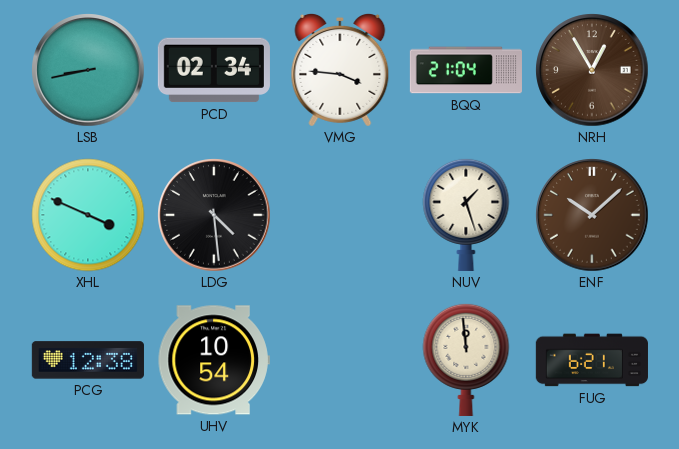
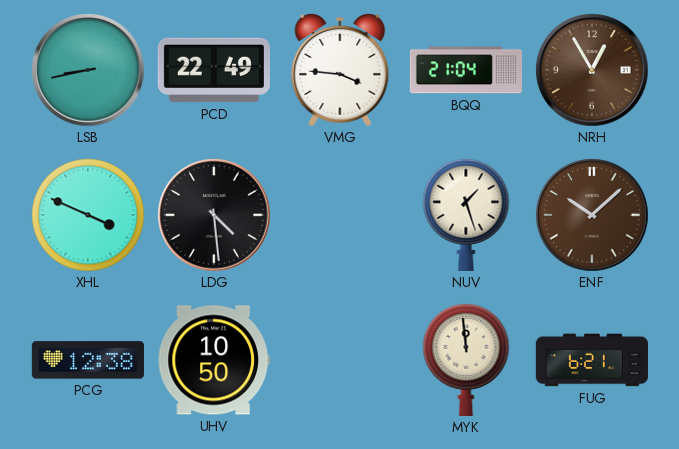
PCD: 02:34 -> 22:49
UHV: 10:54 -> 10:50
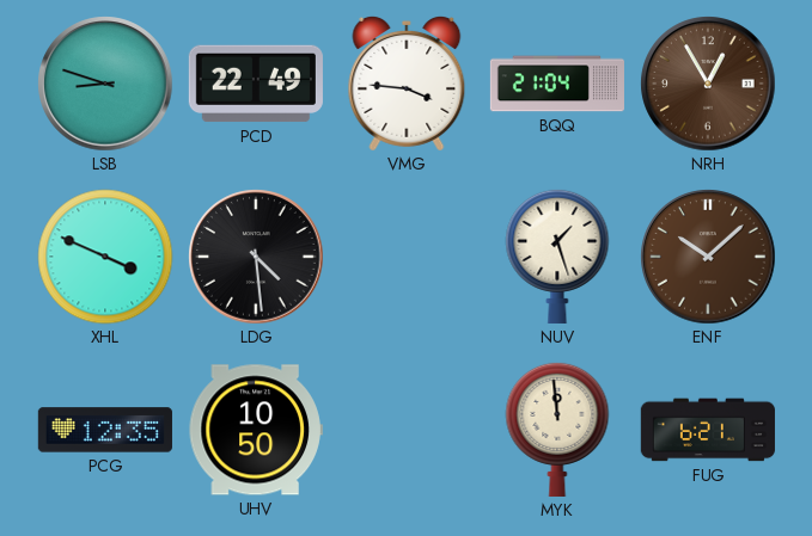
LSB: 8:43 -> 8:48
PCG: 12:38 -> 12:35
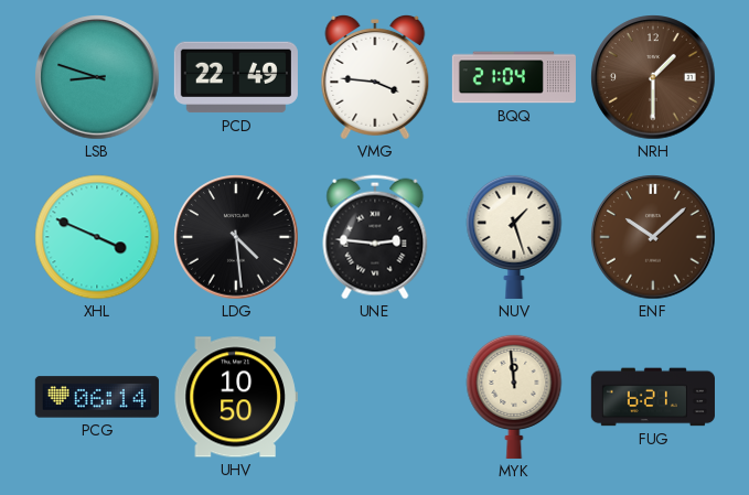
NRH: 12:55 -> 1:30
UNE: none -> 2:46
PCG: 12:35 -> 06:14
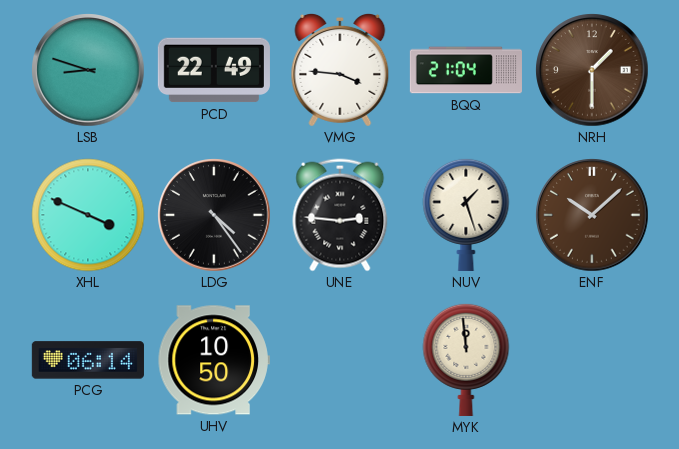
LDG: 4:29 -> 4:24
FUG: 6:21 -> none
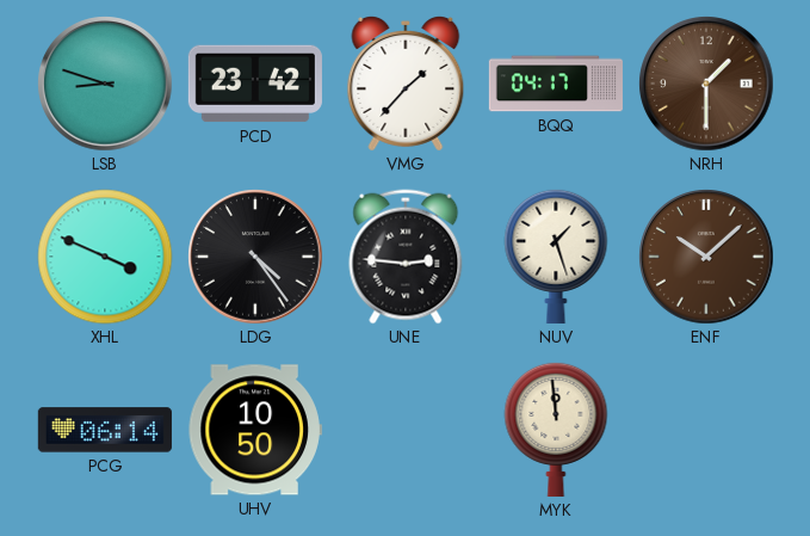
PCD: 22:49 -> 23:42
VMG: 3:46 -> 1:37
BQQ: 21:04 -> 04:17
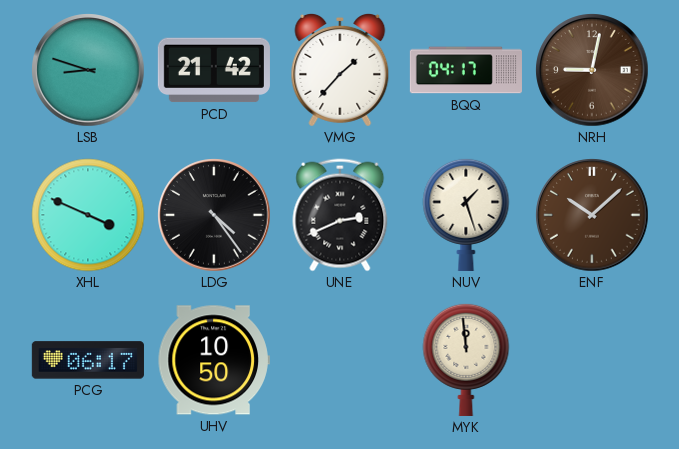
PCD: 23:42 -> 21:42
NRH: 1:30 -> 9:02
UNE: 2:46 -> 2:41
PCG: 06:14 -> 06:17
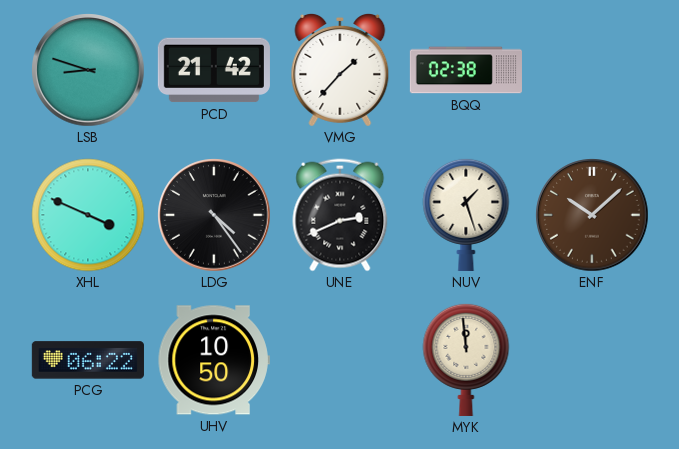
BQQ: 04:17 -> 02:38
NRH: 9:02 -> none
PCG: 06:17 -> 06:22
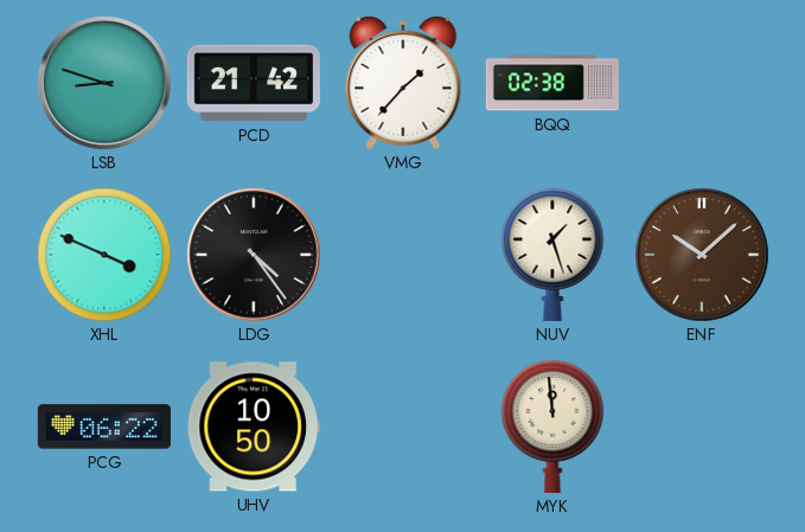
UNE: 2:41 -> none
